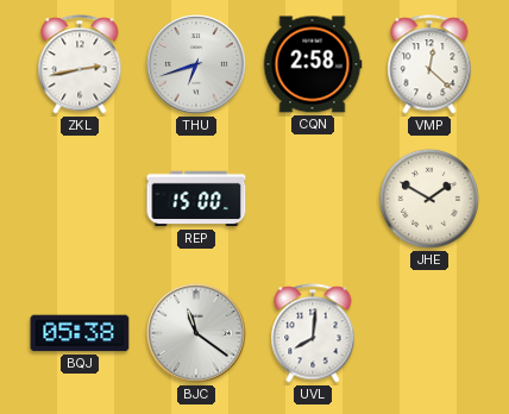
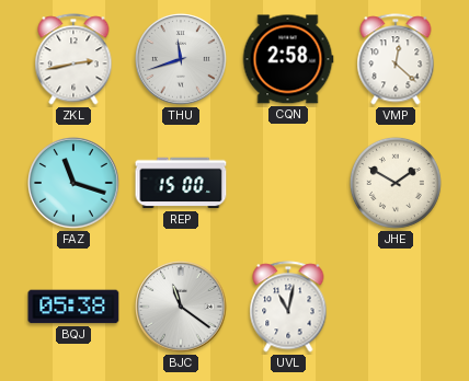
THU: 6:42 -> 11:42
FAZ: none -> 11:18
UVL: 8:01 -> 11:02
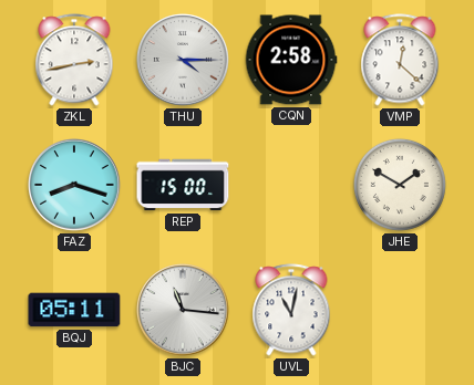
THU: 11:42 -> 4:15
FAZ: 11:18 -> 8:18
BQJ: 05:38 -> 05:11
BJC: 11:21 -> 11:16
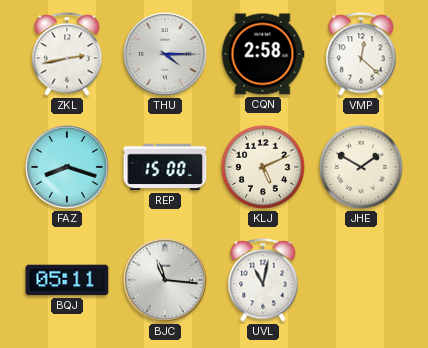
KLJ: none -> 5:11
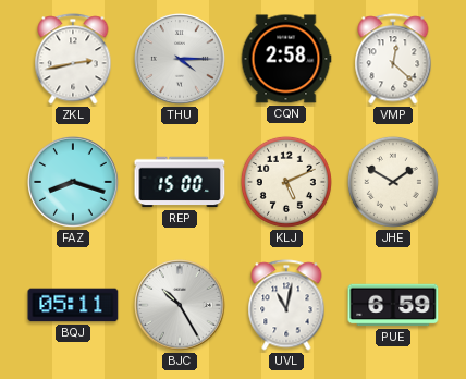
BJC: 11:16 -> 10:25
PUE: none -> 6:59
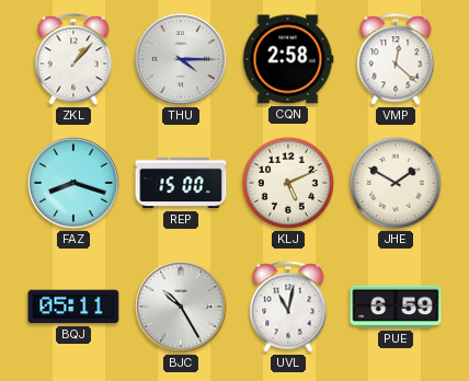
ZKL: 2:43 -> 1:07
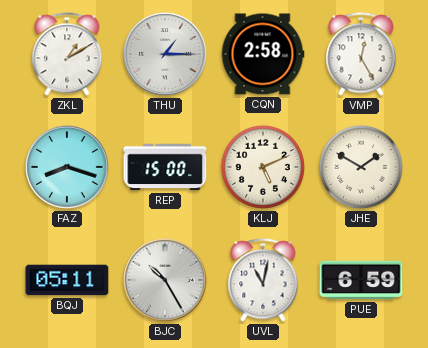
ZKL: 1:07 -> 1:10
THU: 4:15 -> 1:15
VMP: 12:22 -> 12:25
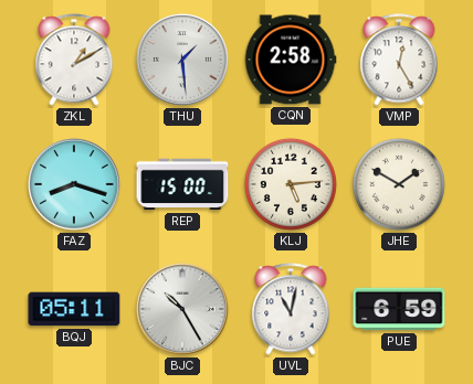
THU: 1:15 -> 1:29
KLJ: 5:11 -> 5:14
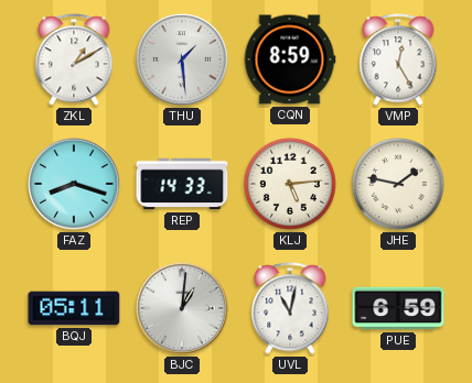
CQN: 2:58 -> 8:59
REP: 15:00 -> 14:33
JHE: 1:50 -> 1:47
BJC: 10:25 -> 1:01
